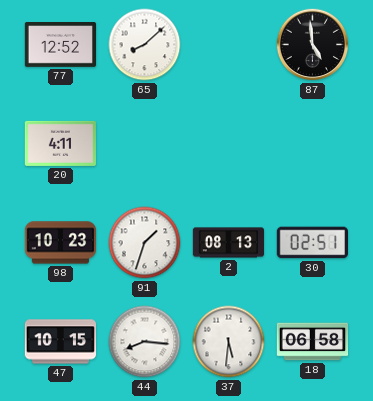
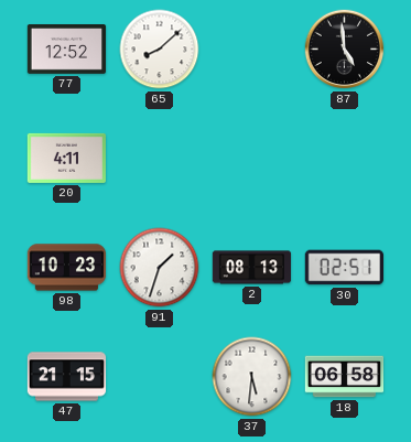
47: 10:15 -> 21:15
44: 8:16 -> none
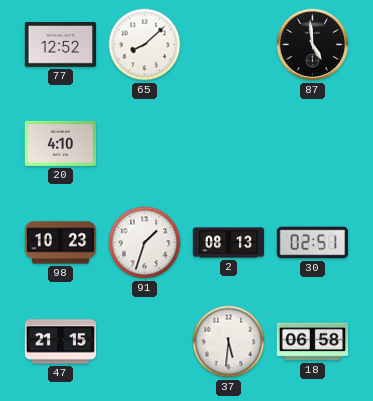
20: 4:11 -> 4:10
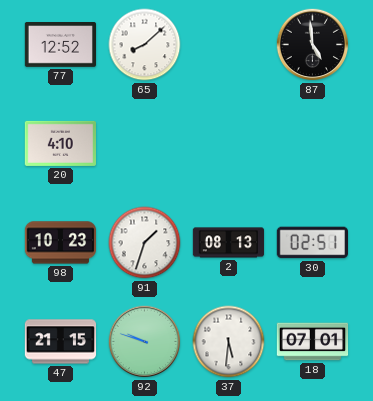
92: none -> 9:48
18: 06:58 -> 07:01
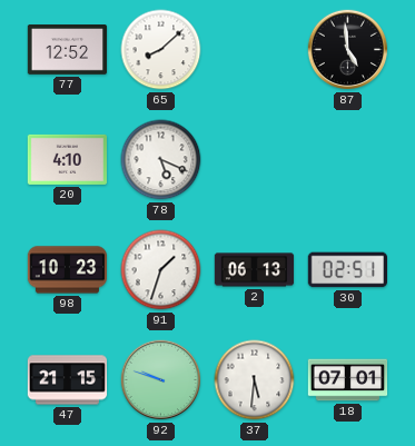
78: none -> 5:19
2: 08:13 -> 06:13
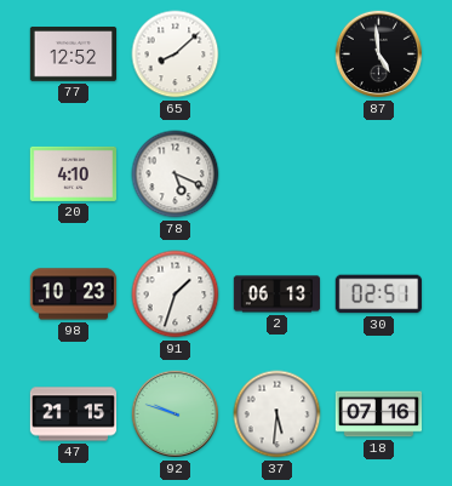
18: 07:01 -> 07:16
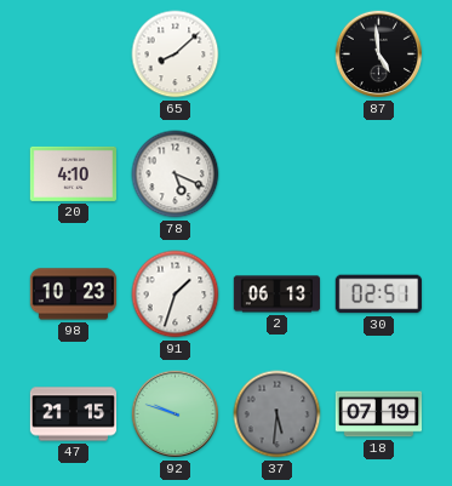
77: 12:52 -> none
37 dial: white -> grey
18: 07:16 -> 07:19
